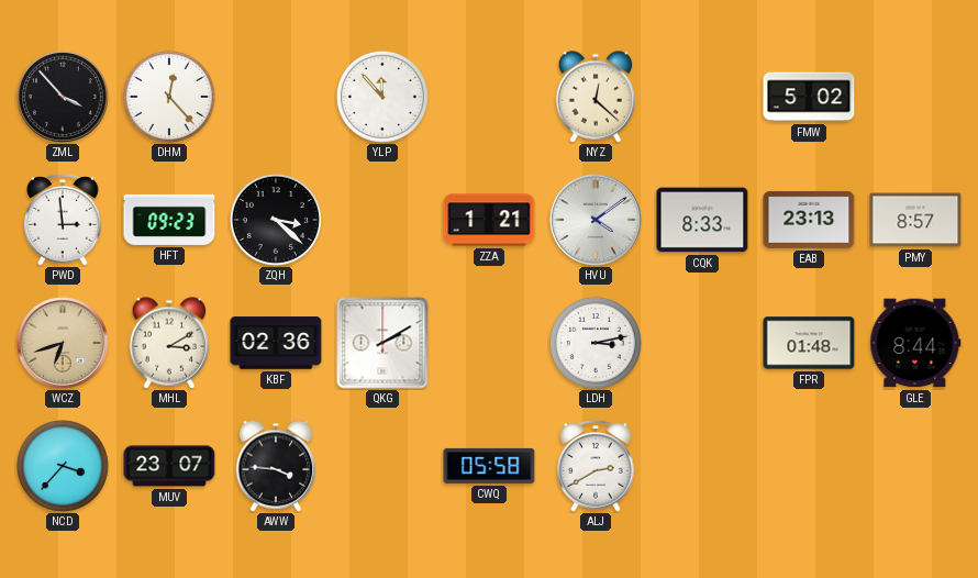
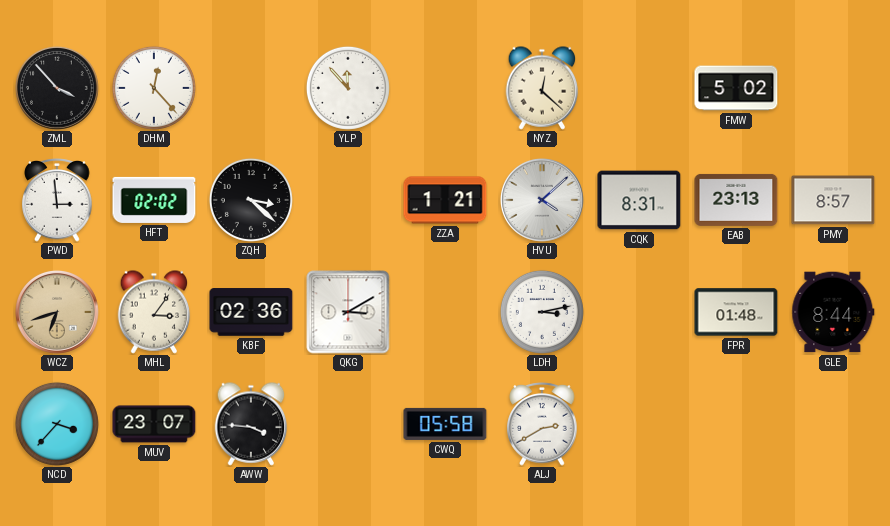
HFT: 09:23 -> 02:02
HVU: 4:09 -> 4:08
CQK: 8:33 -> 8:31
MHL: 3:10 -> 3:06
QKG: 2:10 -> 3:10
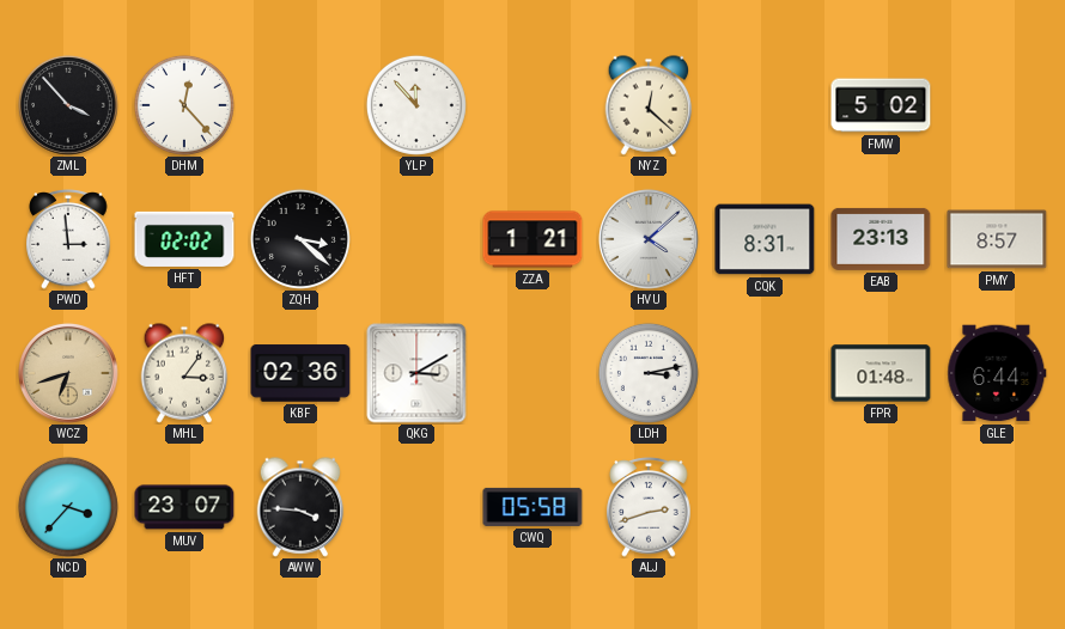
GLE: 8:44 -> 6:44
ALJ: 2:40 -> 2:42
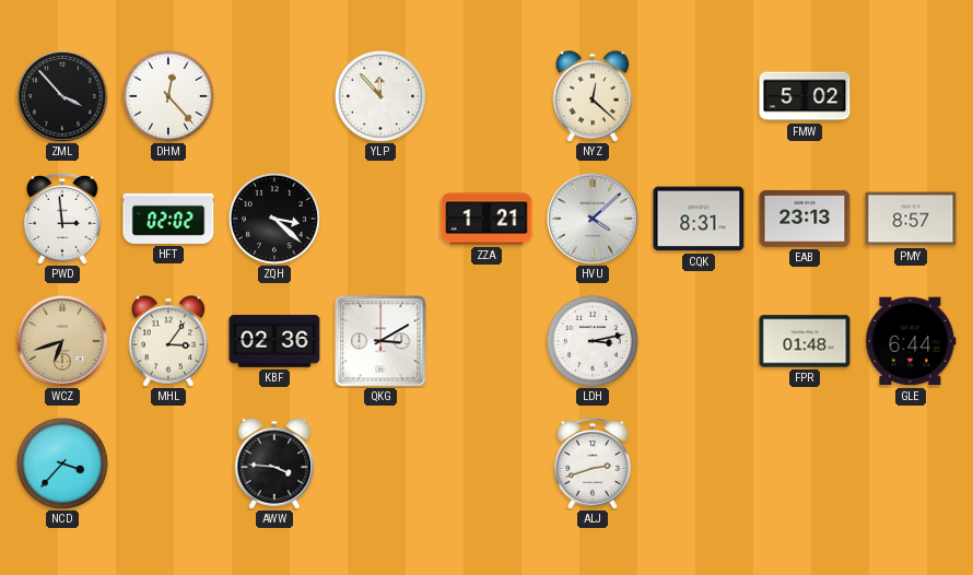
MUV: 23:07 -> none
CWQ: 05:58 -> none
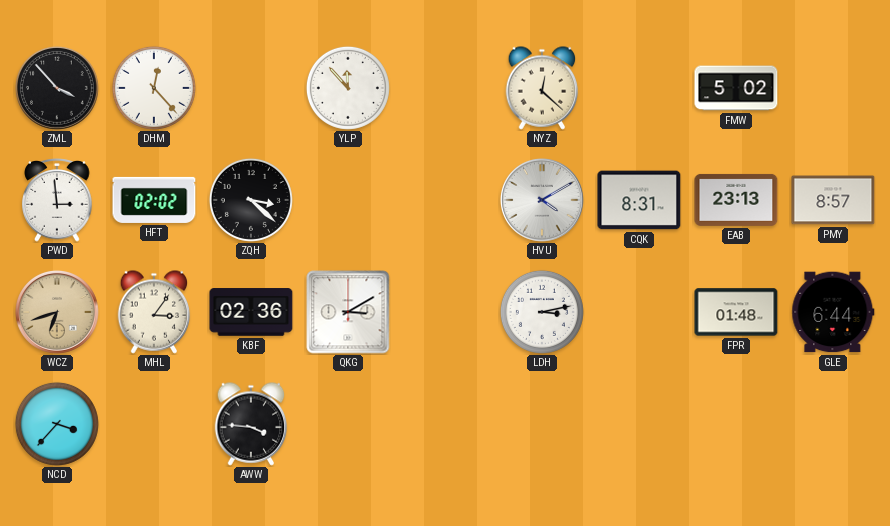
ZZA: 1:21 -> none
HVU: 4:08 -> 4:10
ALJ: 2:42 -> none
